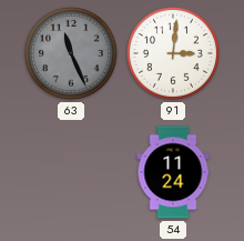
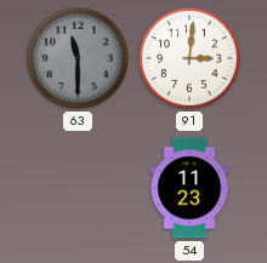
63: 11:26 -> 11:30
54: 11:24 -> 11:23
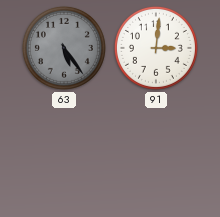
63: 11:30 -> 5:24
54: 11:23 -> none
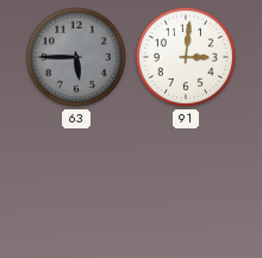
63: 5:24 -> 5:45
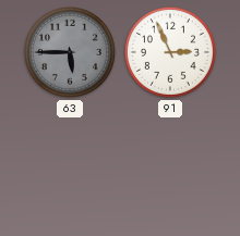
91: 3:01 -> 2:56
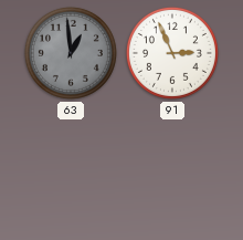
63: 5:45 -> 12:59
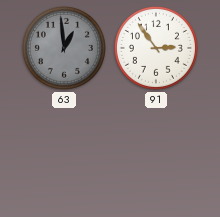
91: 2:56 -> 2:54
